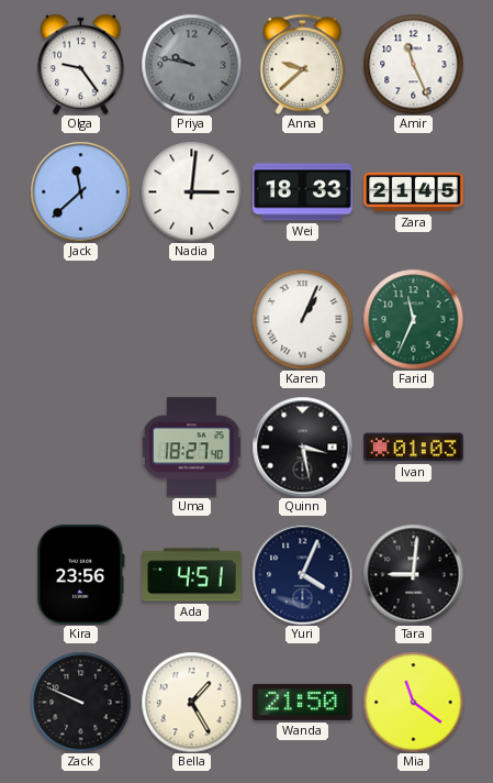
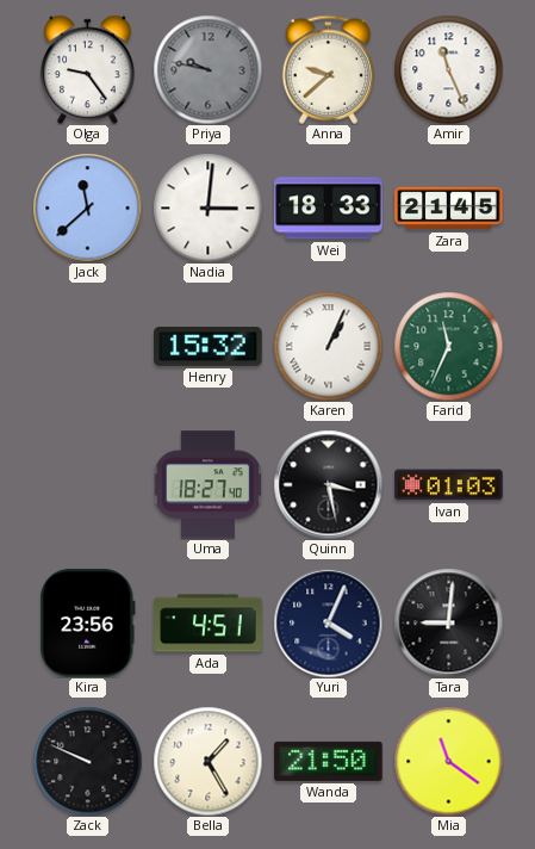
Henry: none -> 15:32
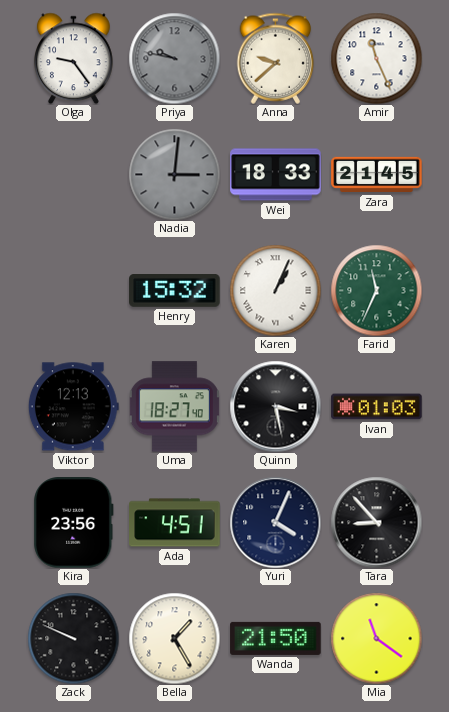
Jack: 11:38 -> none
Nadia dial: white -> grey
Viktor: none -> 12:13
Tara: 9:01 -> 8:53
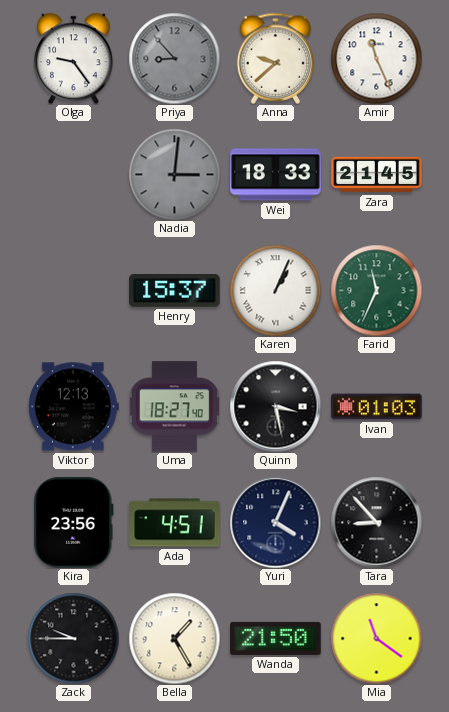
Priya: 9:47 -> 8:53
Henry: 15:32 -> 15:37
Zack: 9:49 -> 9:45
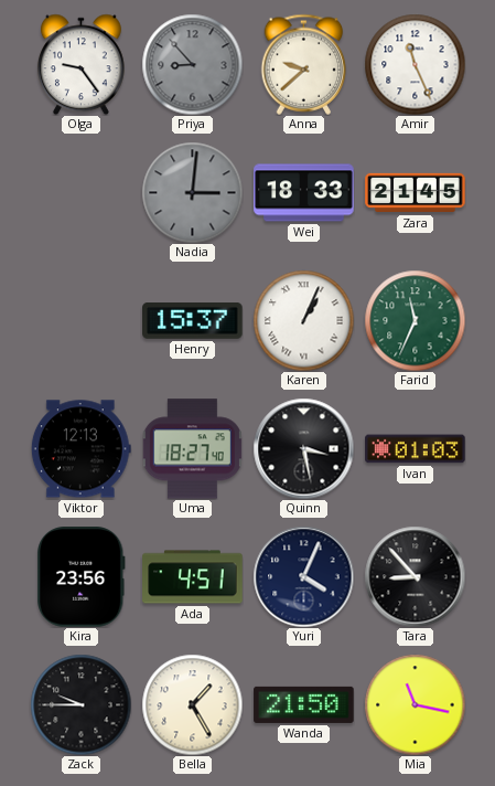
Mia: 11:21 -> 11:17
